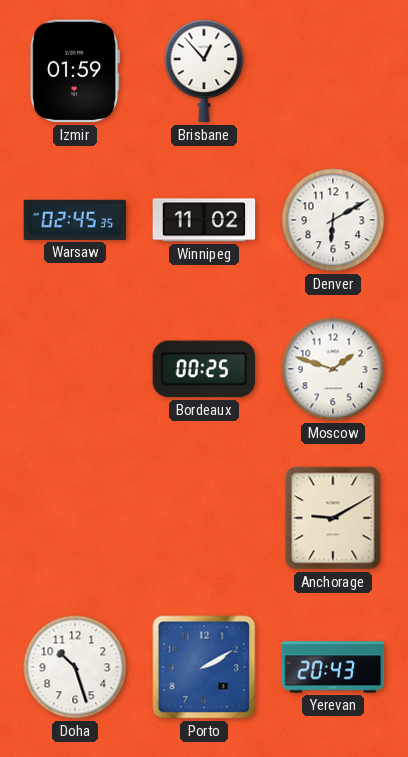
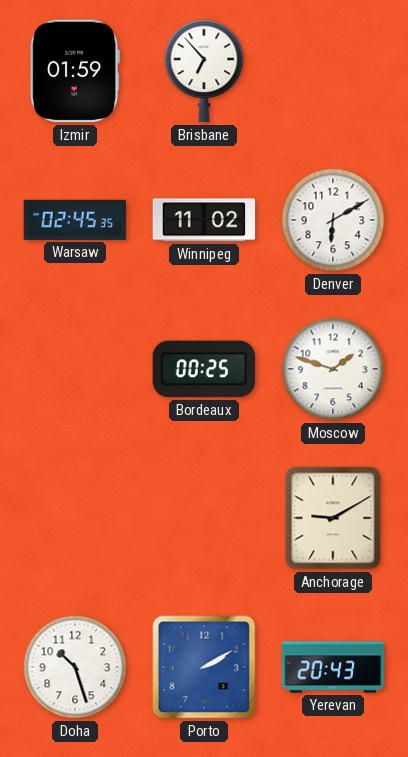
Brisbane: 12:53 -> 6:53
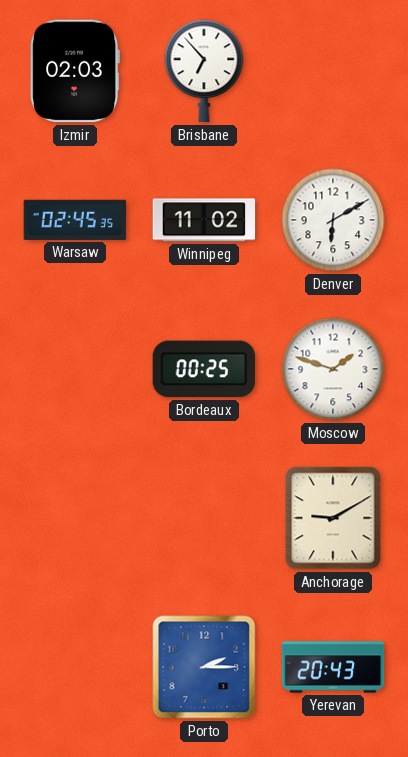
Izmir: 01:59 -> 02:03
Doha: 10:27 -> none
Porto: 2:10 -> 2:15
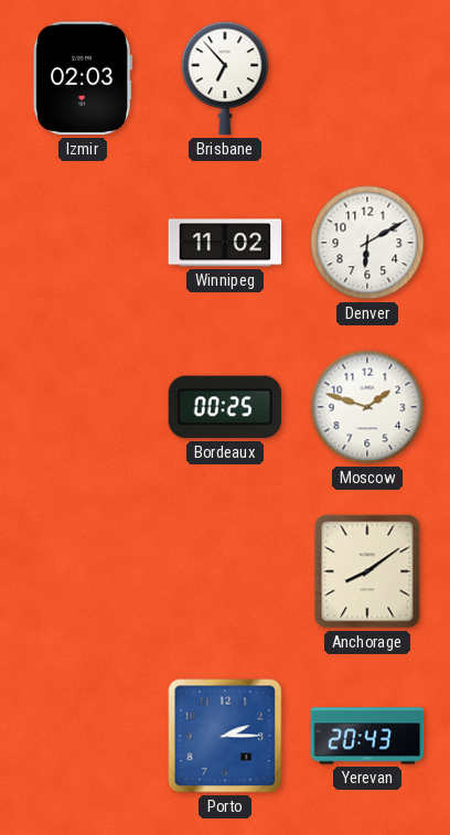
Warsaw: 02:45 -> none
Anchorage: 9:10 -> 8:09
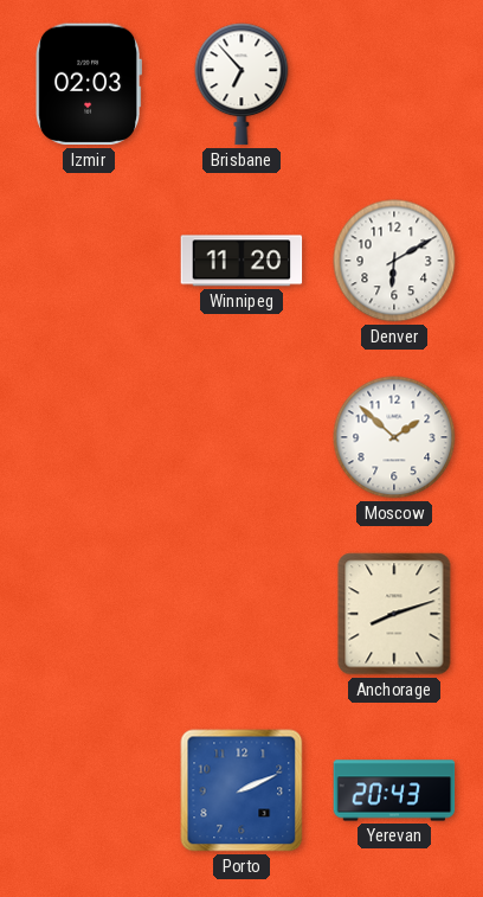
Winnipeg: 11:02 -> 11:20
Bordeaux: 00:25 -> none
Moscow: 1:48 -> 1:52
Anchorage: 8:09 -> 8:12
Porto: 2:15 -> 2:11
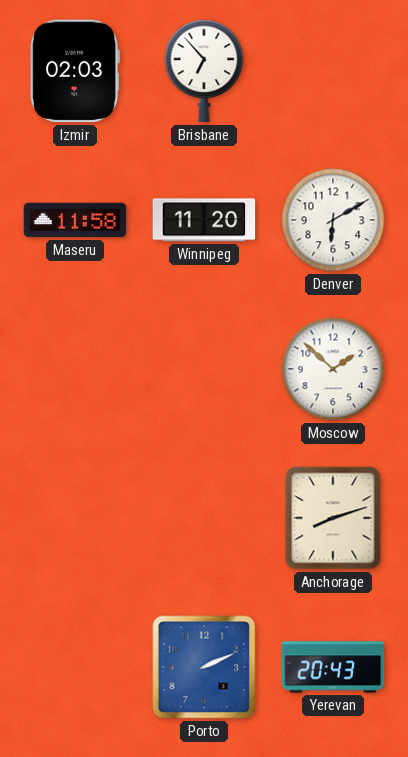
Maseru: none -> 11:58
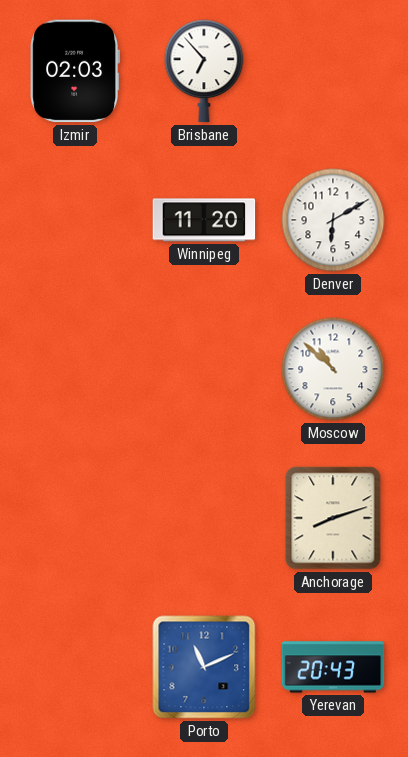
Maseru: 11:58 -> none
Moscow: 1:52 -> 10:52
Porto: 2:11 -> 11:11
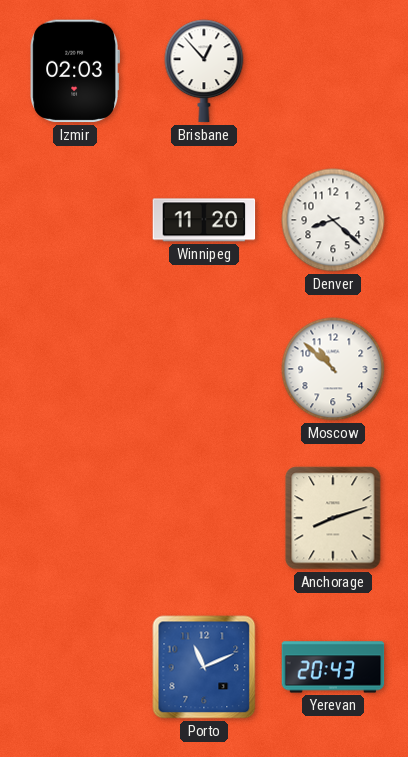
Brisbane: 6:53 -> 12:53
Denver: 6:10 -> 8:22
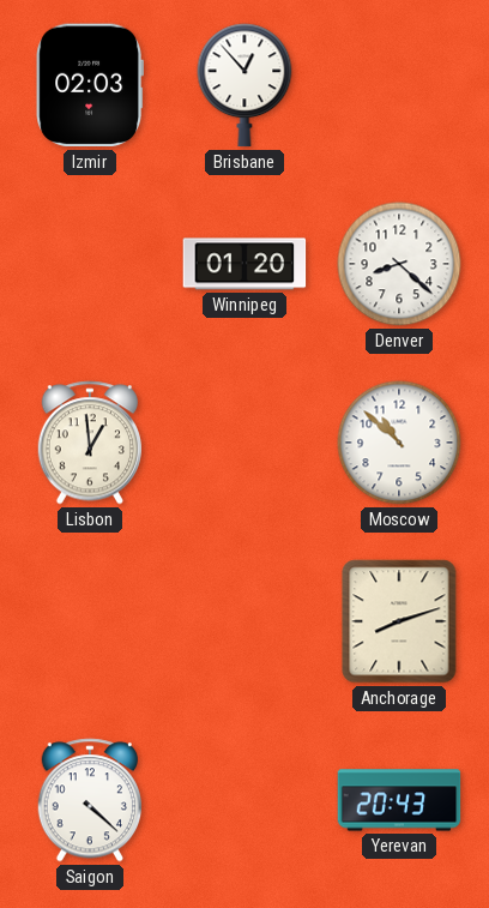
Winnipeg: 11:20 -> 01:20
Lisbon: none -> 12:59
Saigon: none -> 4:22
Porto: 11:11 -> none
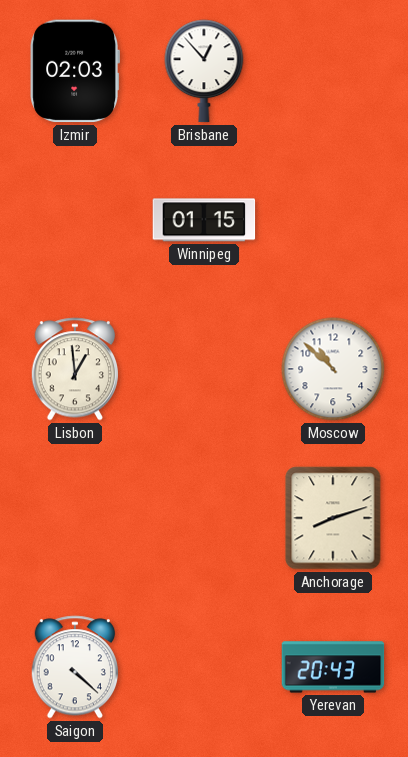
Winnipeg: 01:20 -> 01:15
Denver: 8:22 -> none
